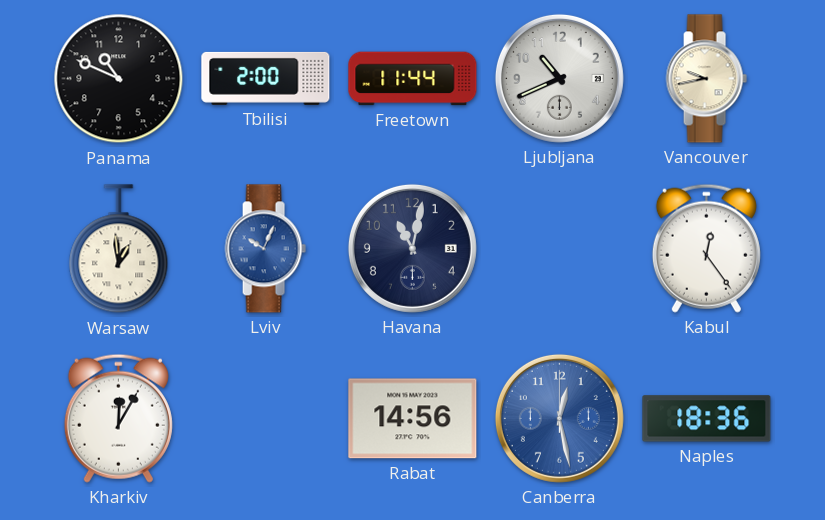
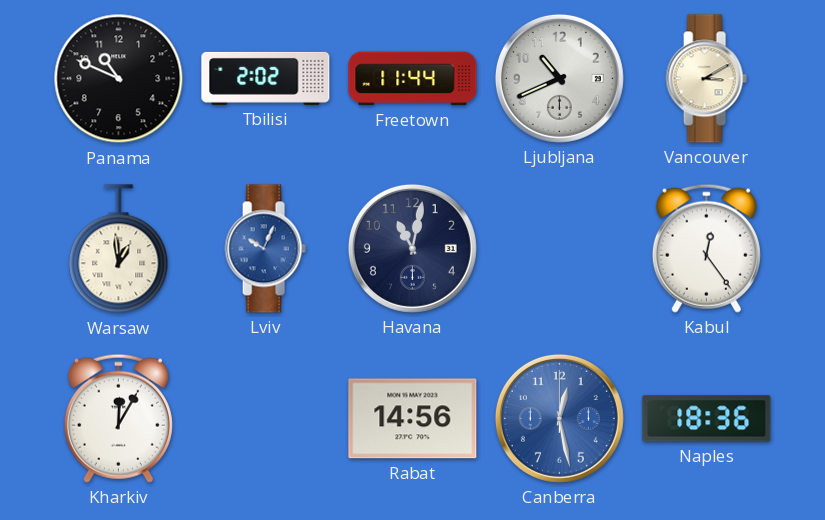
Tbilisi: 2:00 -> 2:02
Vancouver: 9:43 -> 3:10
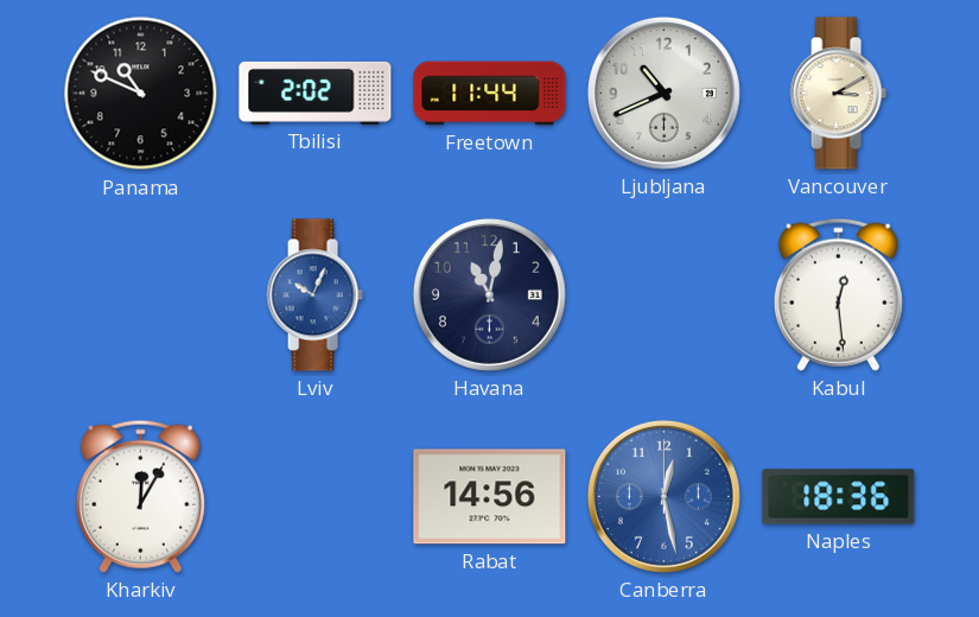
Warsaw: 12:59 -> none
Kabul: 12:24 -> 12:29
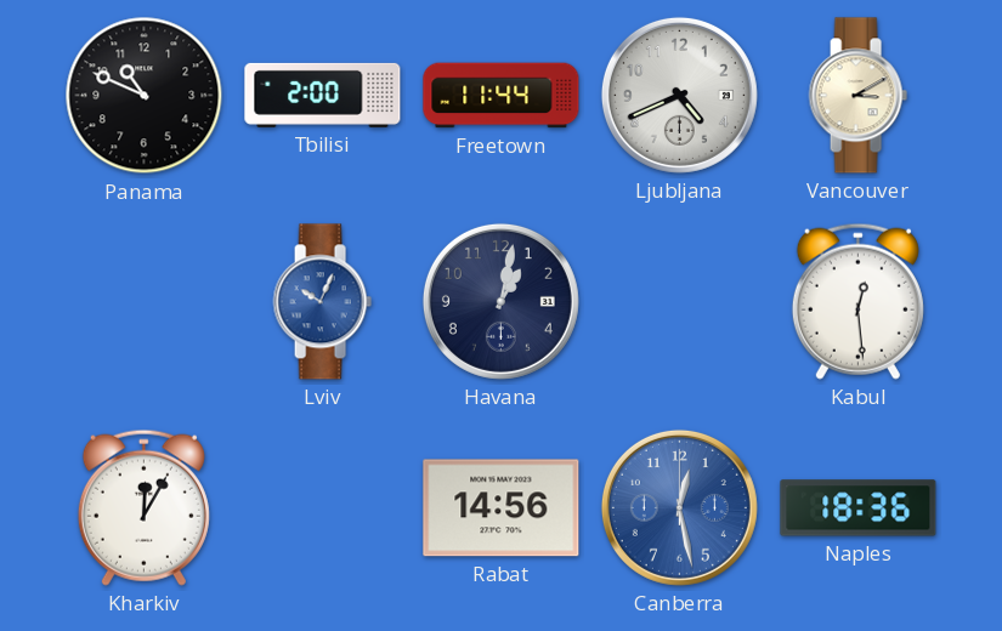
Tbilisi: 2:02 -> 2:00
Ljubljana: 10:41 -> 4:41
Havana: 11:02 -> 1:02
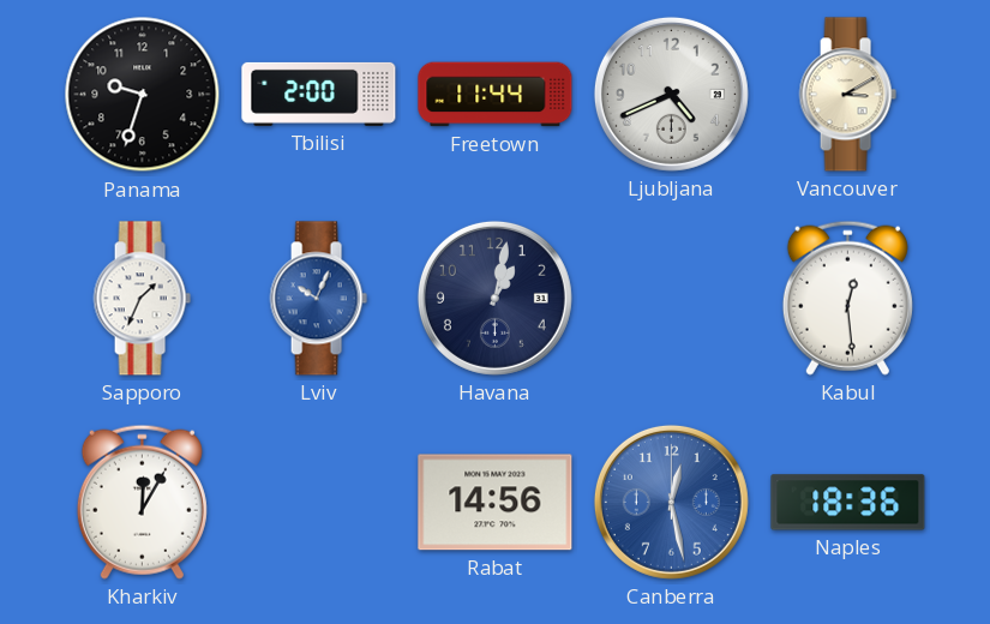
Panama: 10:49 -> 9:33
Sapporo: none -> 1:34
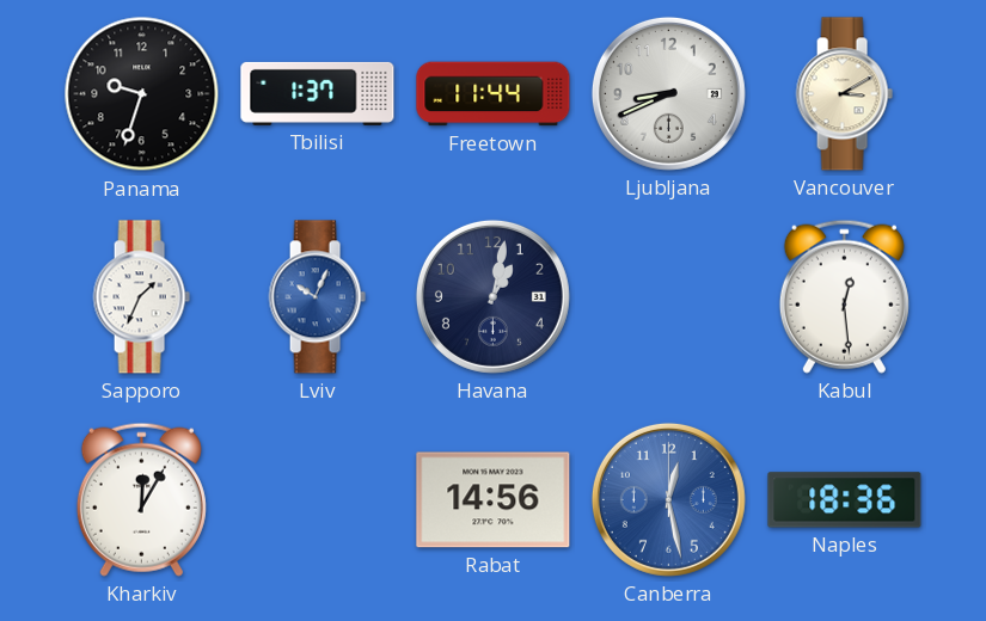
Tbilisi: 2:00 -> 1:37
Ljubljana: 4:41 -> 8:41
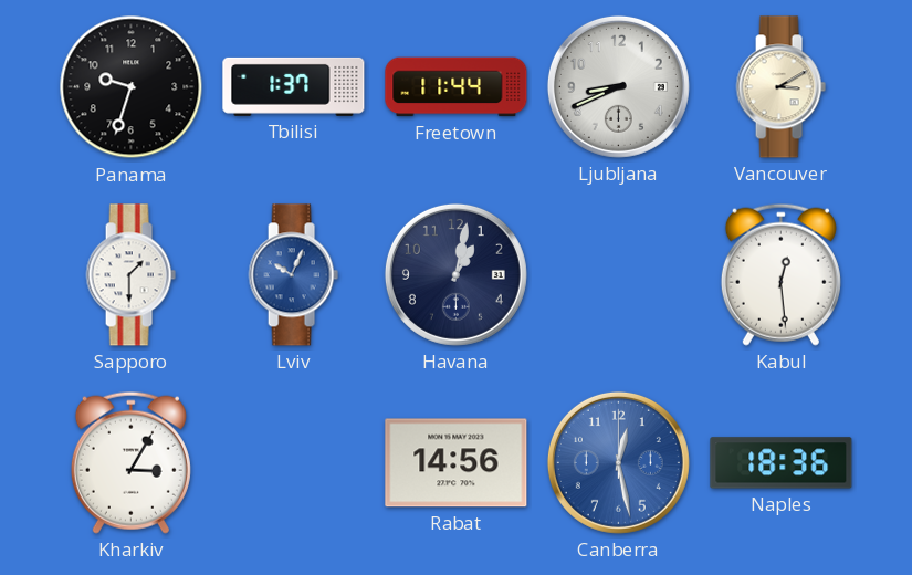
Sapporo: 1:34 -> 1:30
Kharkiv: 12:05 -> 3:05
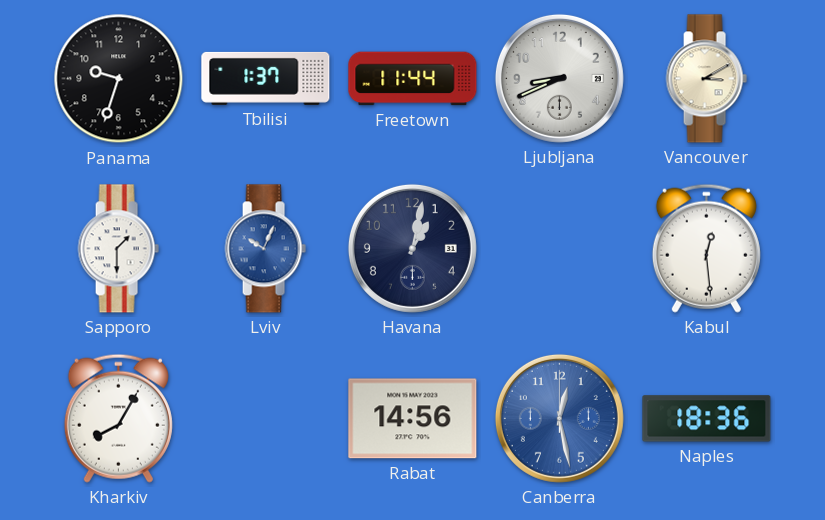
Kharkiv: 3:05 -> 8:05
